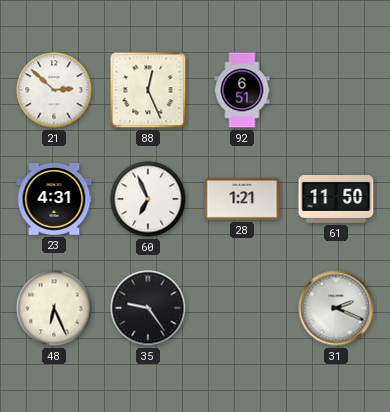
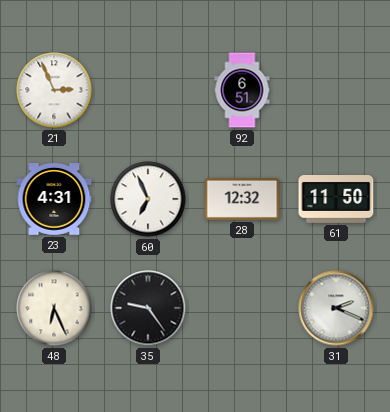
21: 2:52 -> 2:56
88: 12:26 -> none
28: 1:21 -> 12:32
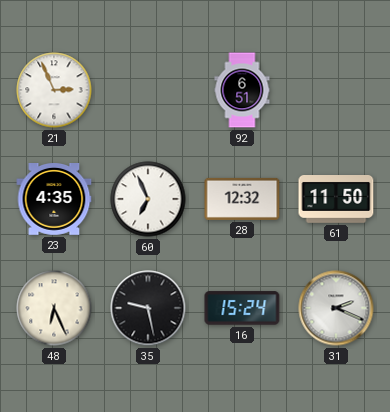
23: 4:31 -> 4:35
35: 9:24 -> 9:28
16: none -> 15:24
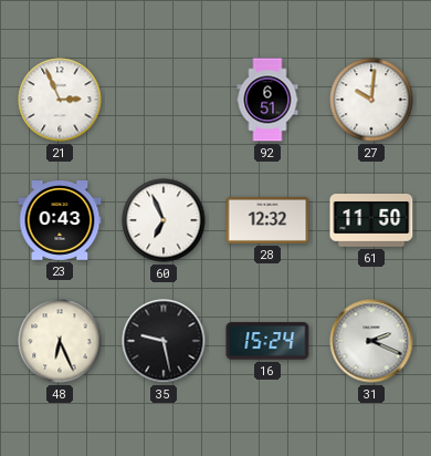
27: none -> 10:01
23: 4:35 -> 0:43
